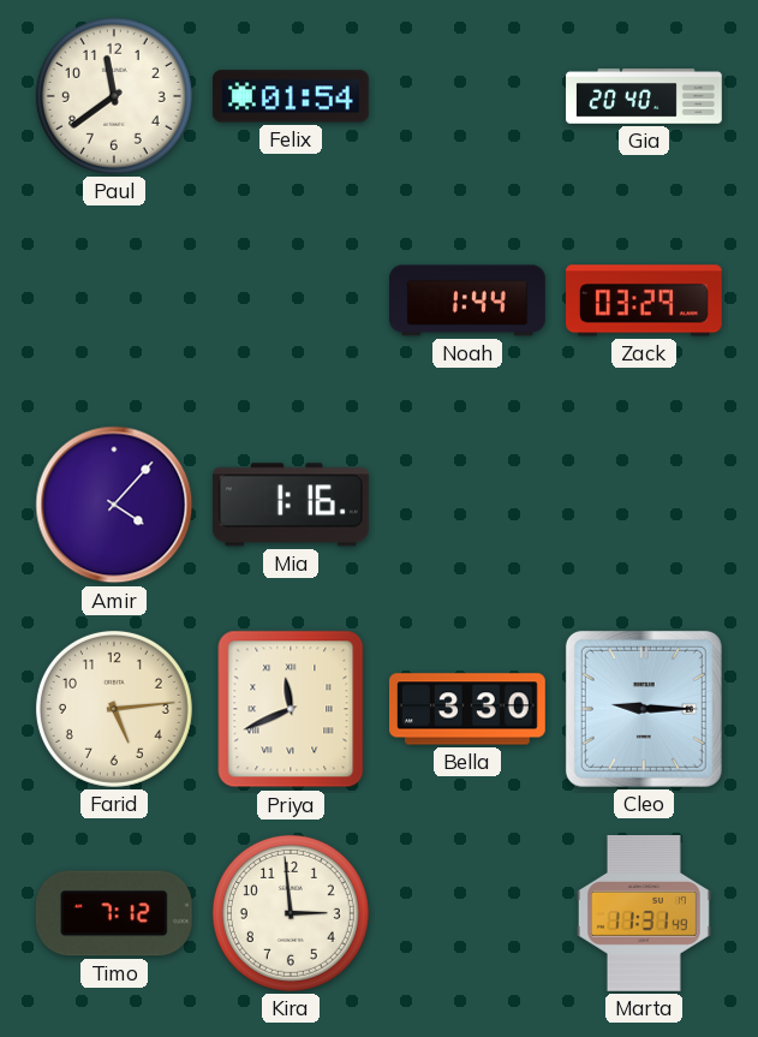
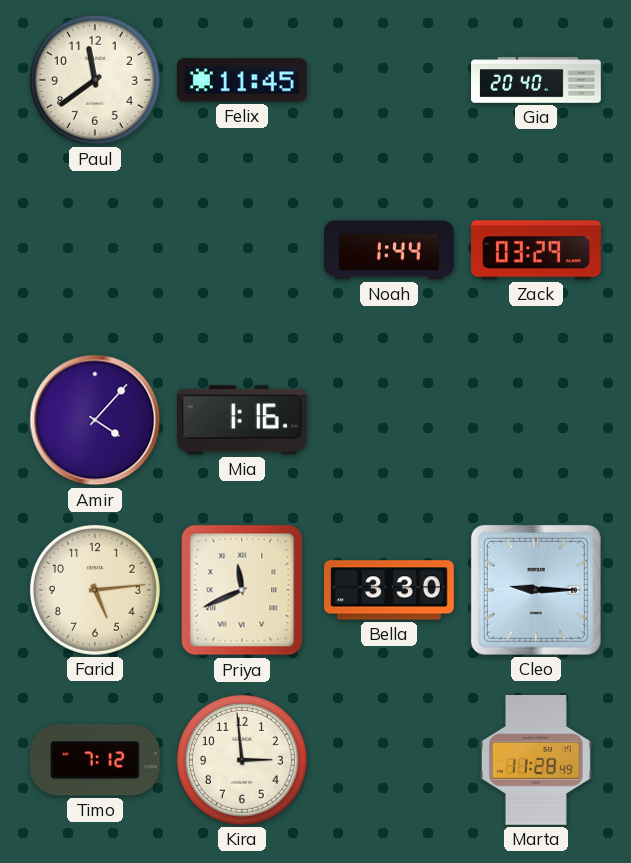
Felix: 01:54 -> 11:45
Marta: 11:31 -> 11:28
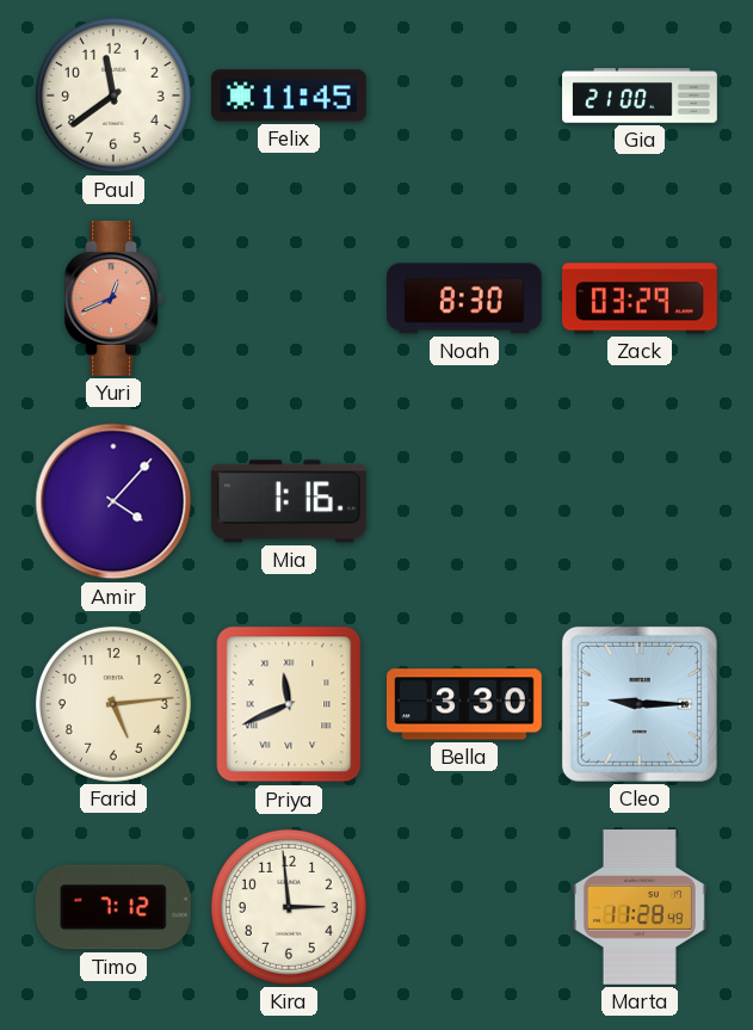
Gia: 20:40 -> 21:00
Yuri: none -> 12:41
Noah: 1:44 -> 8:30
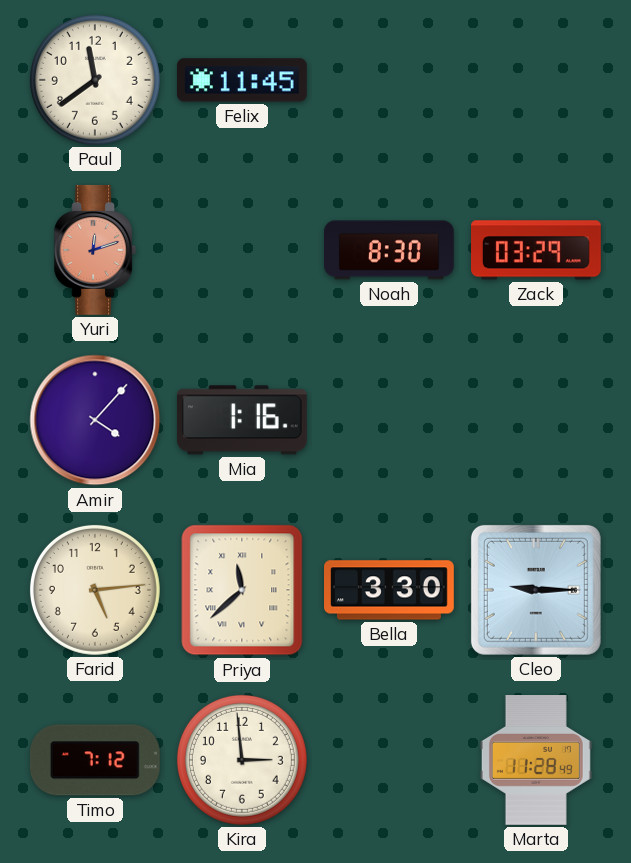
Gia: 21:00 -> none
Yuri: 12:41 -> 12:12
Priya: 11:41 -> 11:38
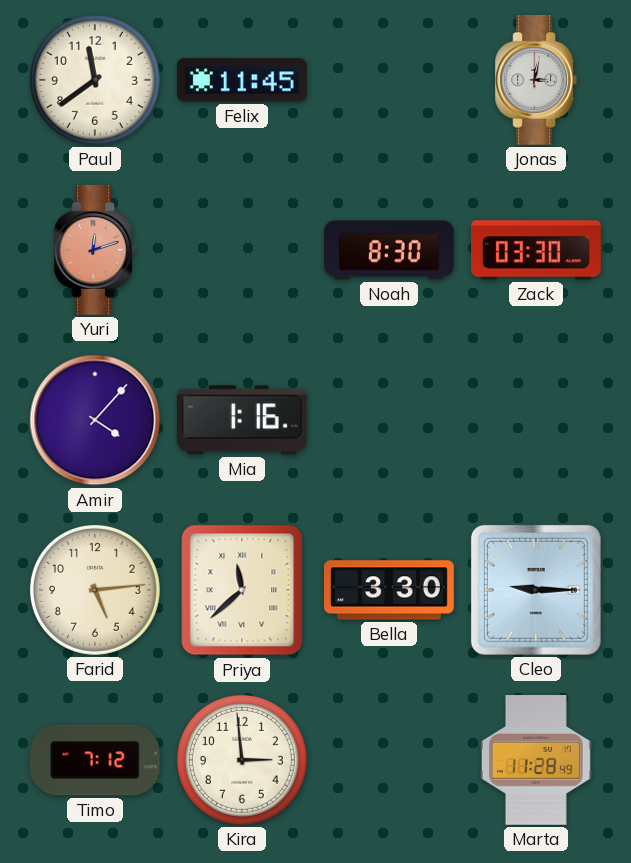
Jonas: none -> 3:02
Zack: 03:29 -> 03:30
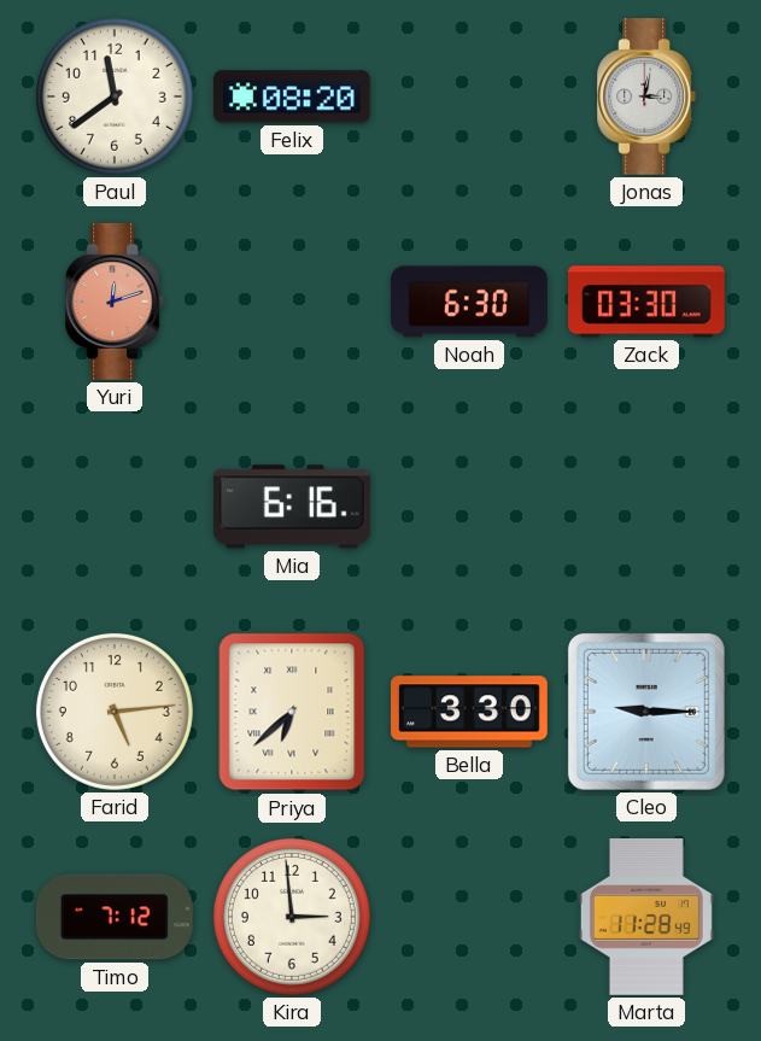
Felix: 11:45 -> 08:20
Noah: 8:30 -> 6:30
Amir: 4:07 -> none
Mia: 1:16 -> 6:16
Priya: 11:38 -> 6:38
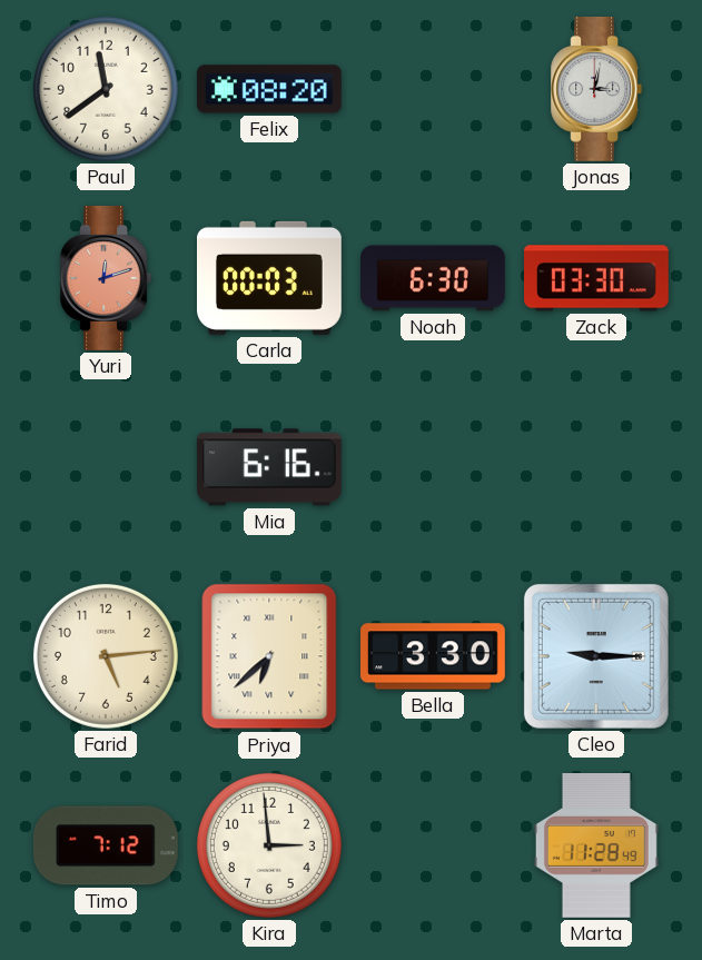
Carla: none -> 00:03
